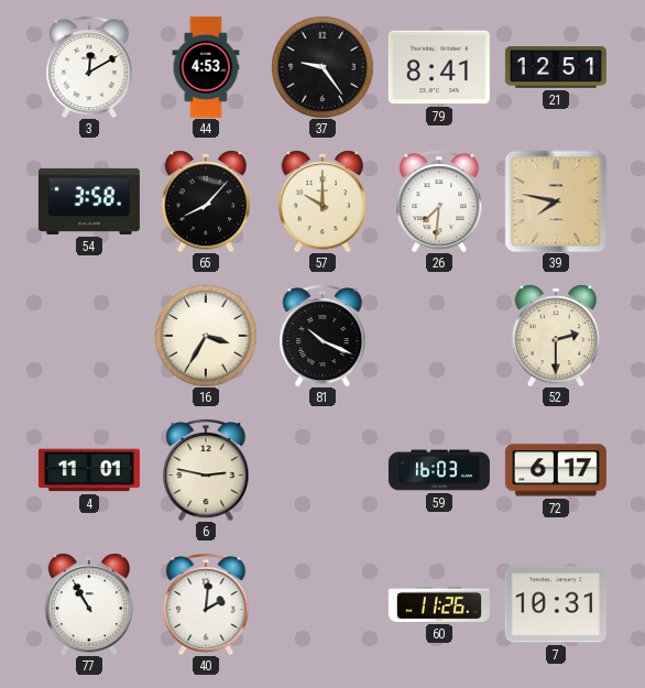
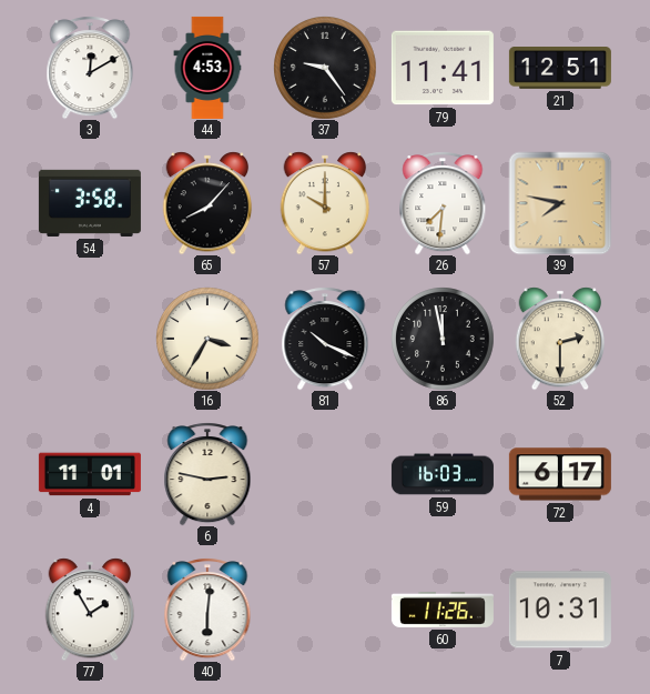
79: 8:41 -> 11:41
86: none -> 11:58
77: 10:55 -> 1:55
40: 2:01 -> 6:01
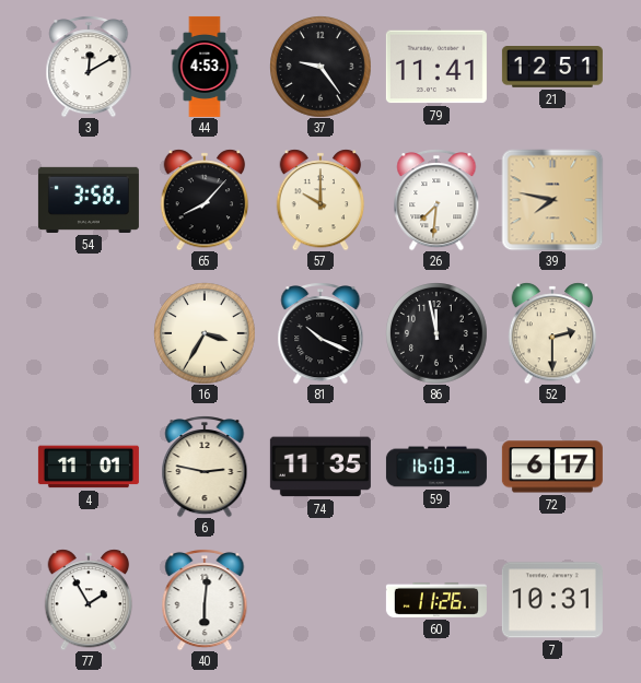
74: none -> 11:35
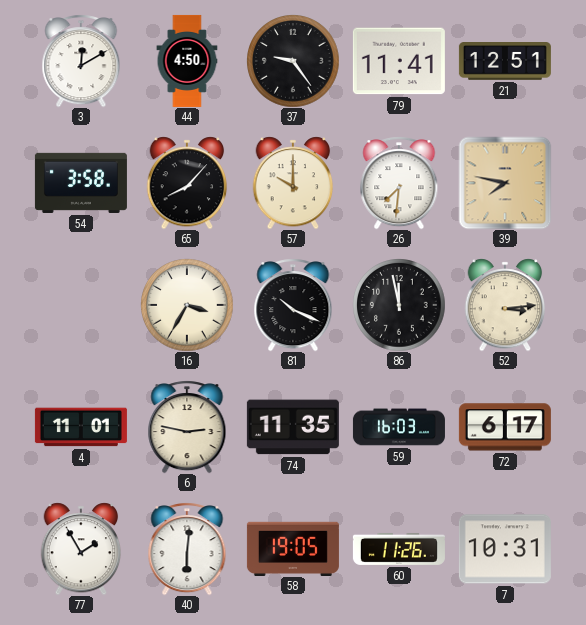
44: 4:53 -> 4:50
52: 2:30 -> 3:14
58: none -> 19:05
